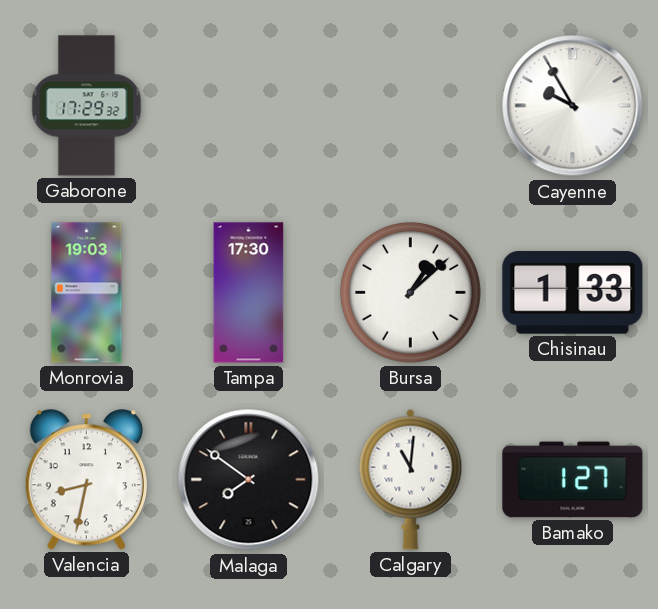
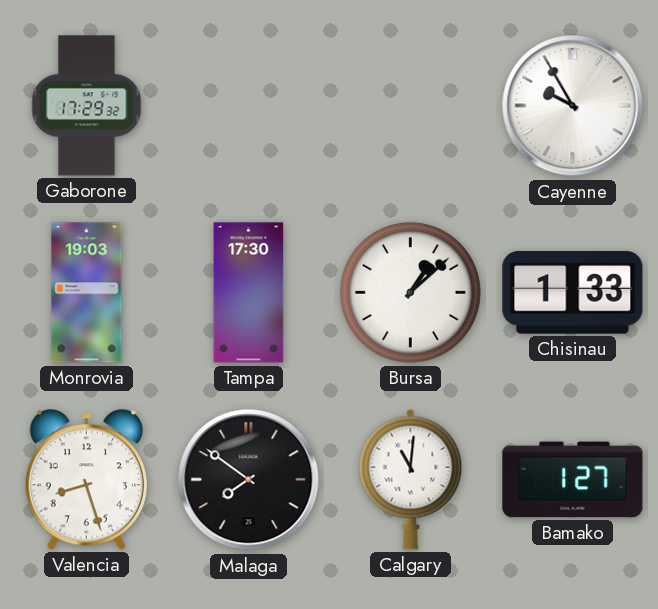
Valencia: 8:32 -> 8:27
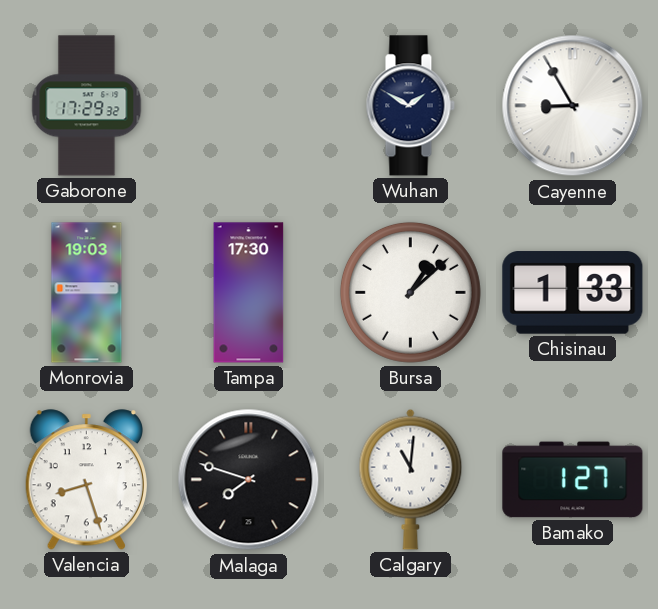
Wuhan: none -> 1:50
Cayenne: 9:55 -> 8:55
Malaga: 7:51 -> 7:48
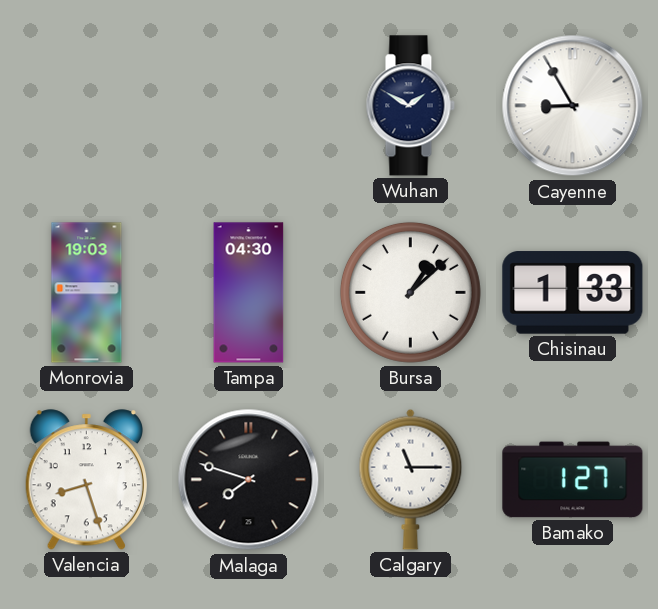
Gaborone: 17:29 -> none
Tampa: 17:30 -> 04:30
Calgary: 11:01 -> 11:15
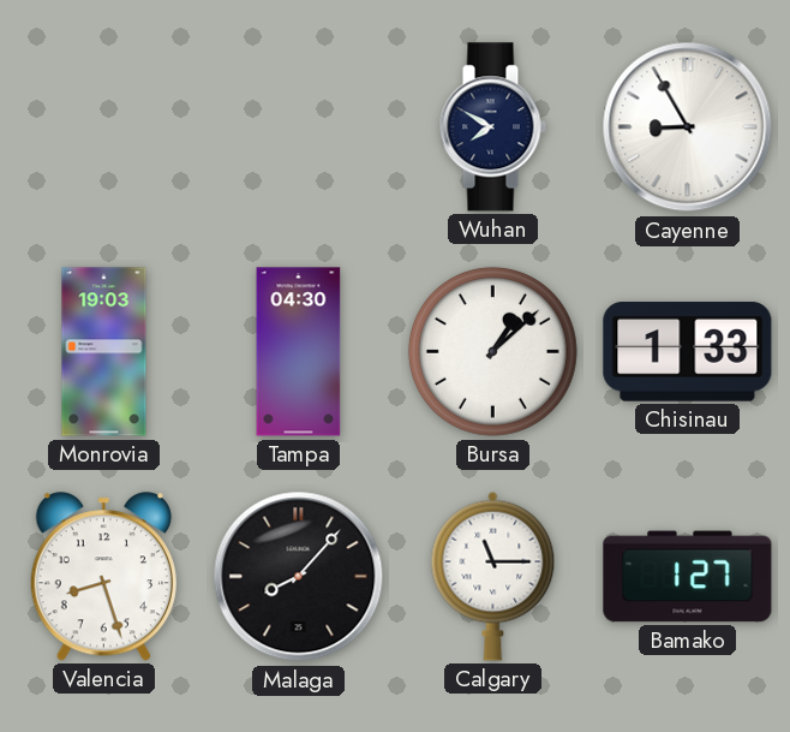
Wuhan: 1:50 -> 7:50
Malaga: 7:48 -> 8:07
